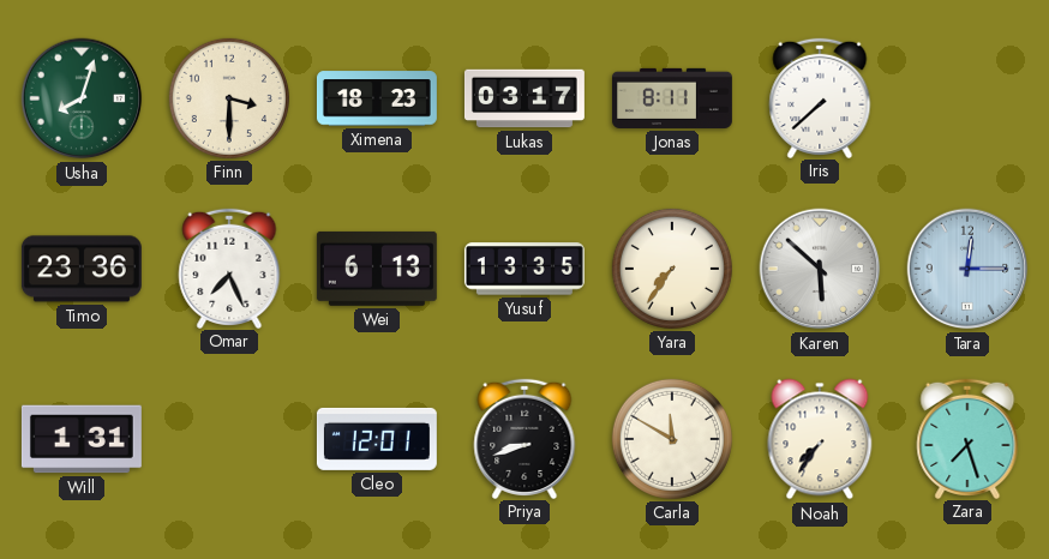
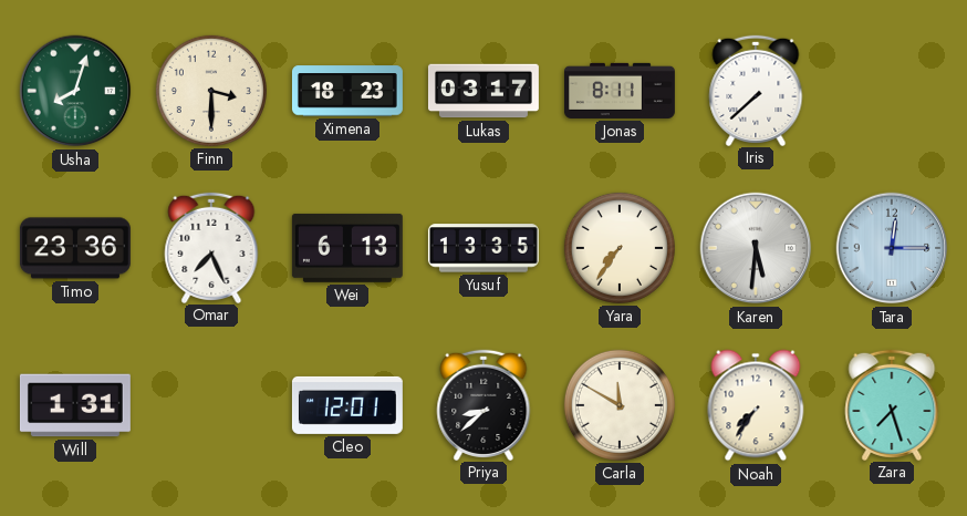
Karen: 5:52 -> 5:31
Priya: 8:42 -> 8:38
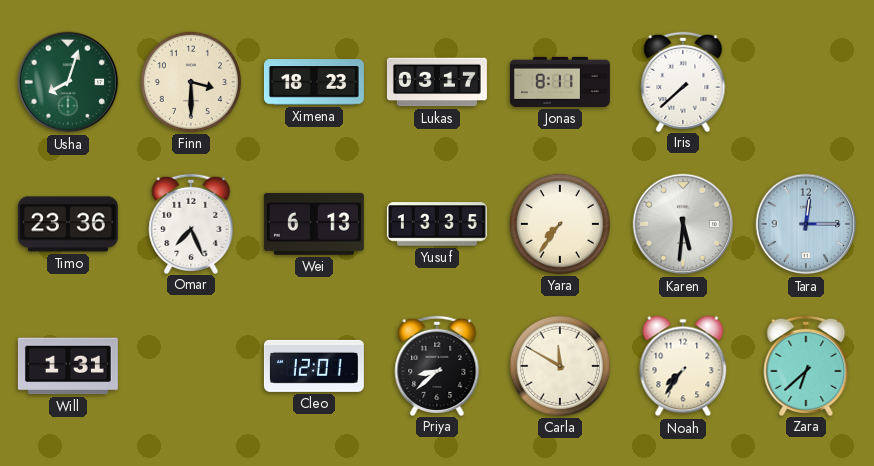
Zara: 7:27 -> 6:38
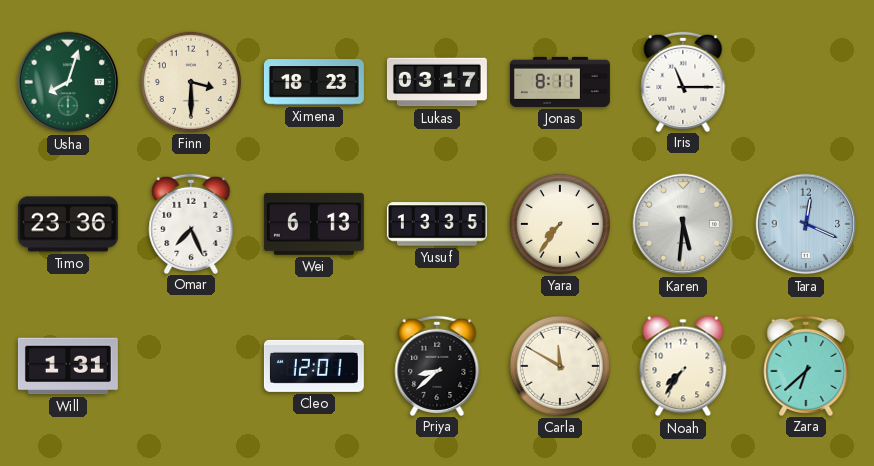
Iris: 7:38 -> 11:15
Tara: 12:15 -> 12:19
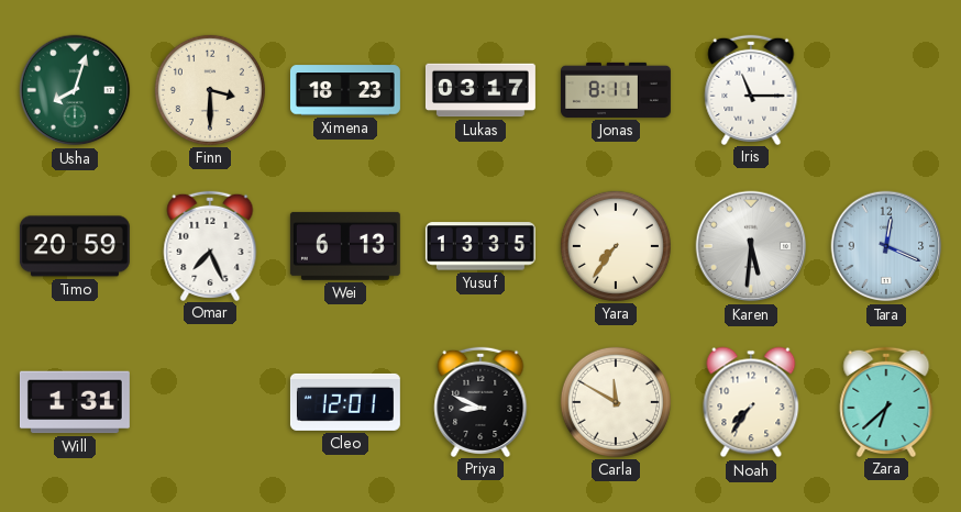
Timo: 23:36 -> 20:59
Priya: 8:38 -> 8:49
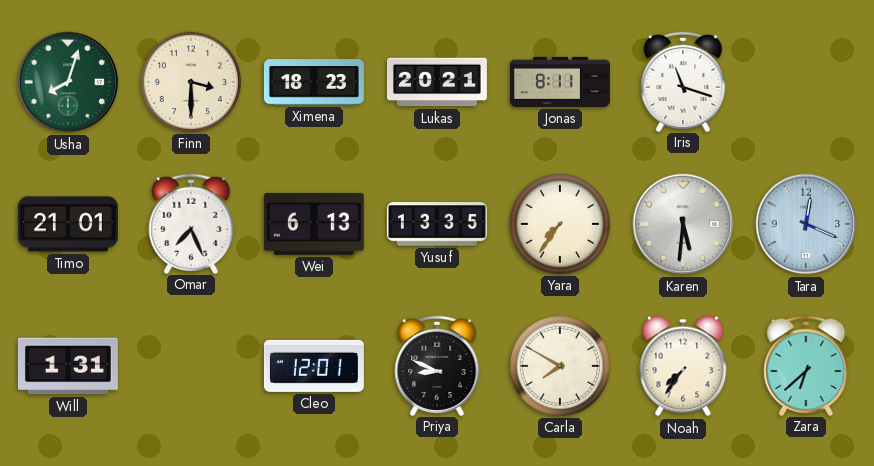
Lukas: 03:17 -> 20:21
Iris: 11:15 -> 11:18
Timo: 20:59 -> 21:01
Carla: 11:50 -> 7:50
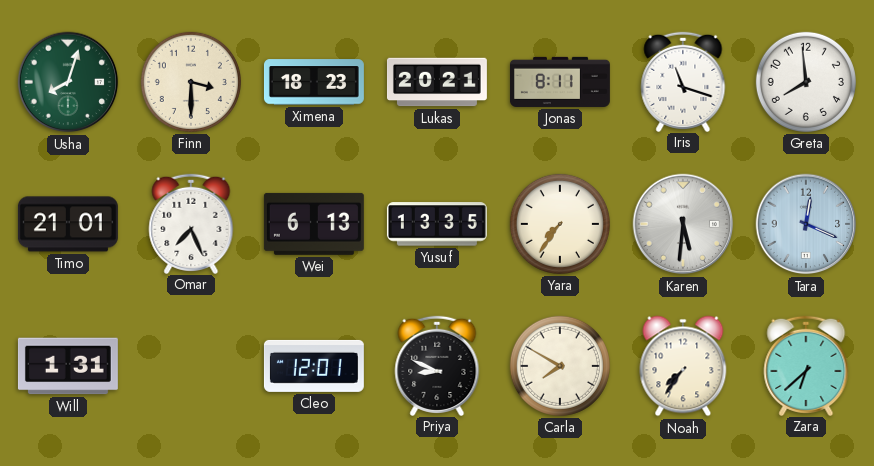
Greta: none -> 7:59
